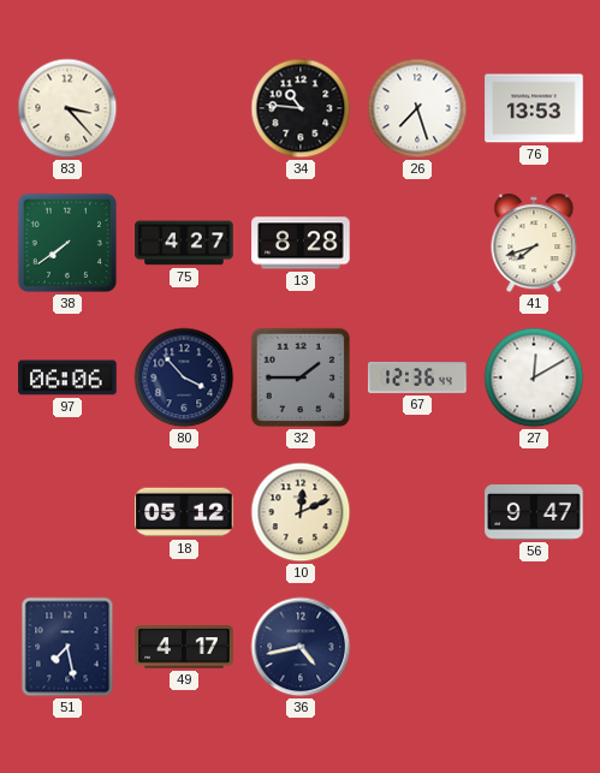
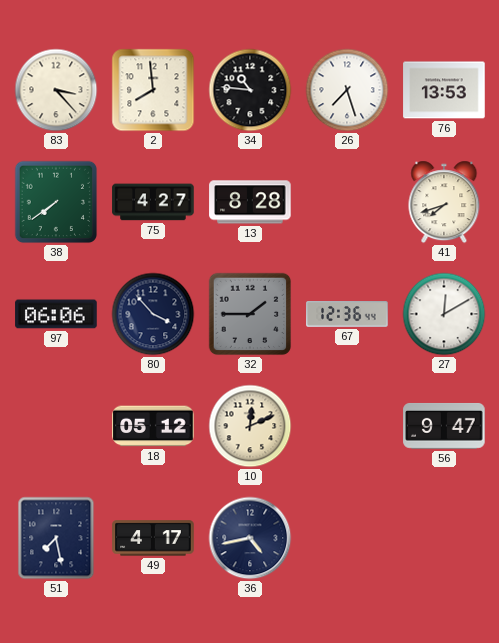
2: none -> 7:59
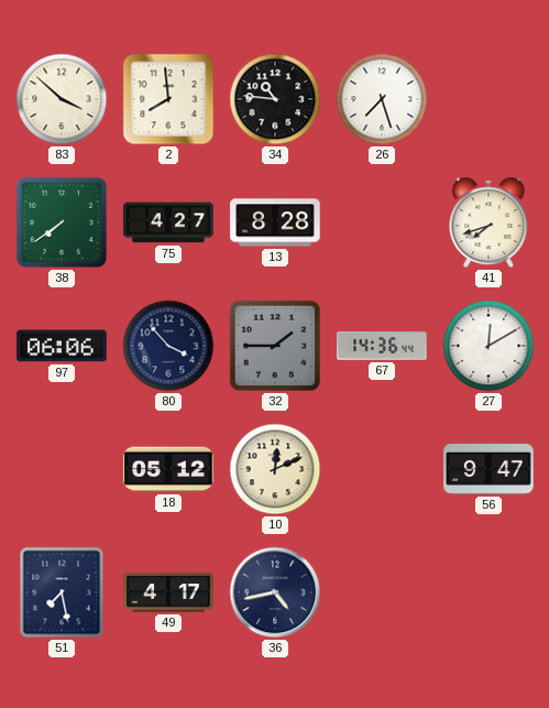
83: 3:23 -> 3:52
76: 13:53 -> none
67: 12:36 -> 14:36
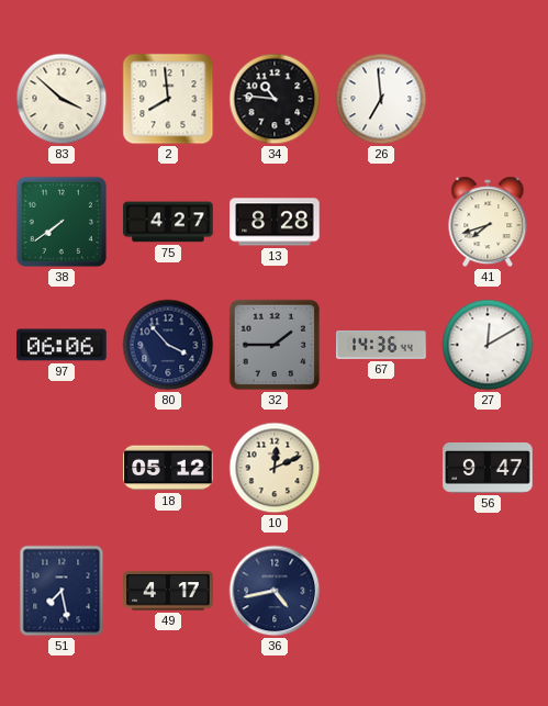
26: 7:27 -> 6:59
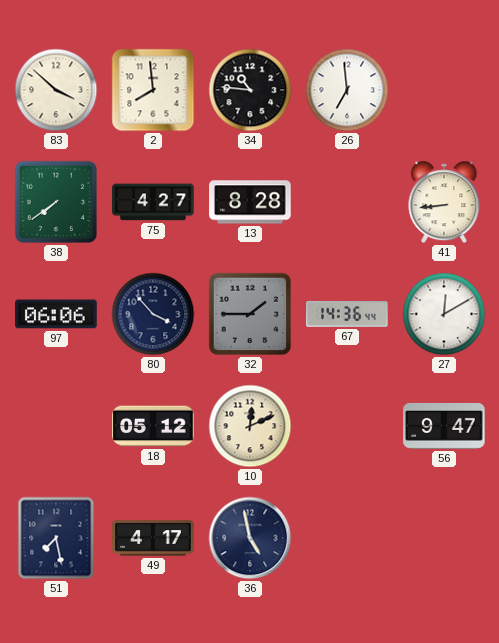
41: 7:42 -> 8:44
36: 4:43 -> 4:58
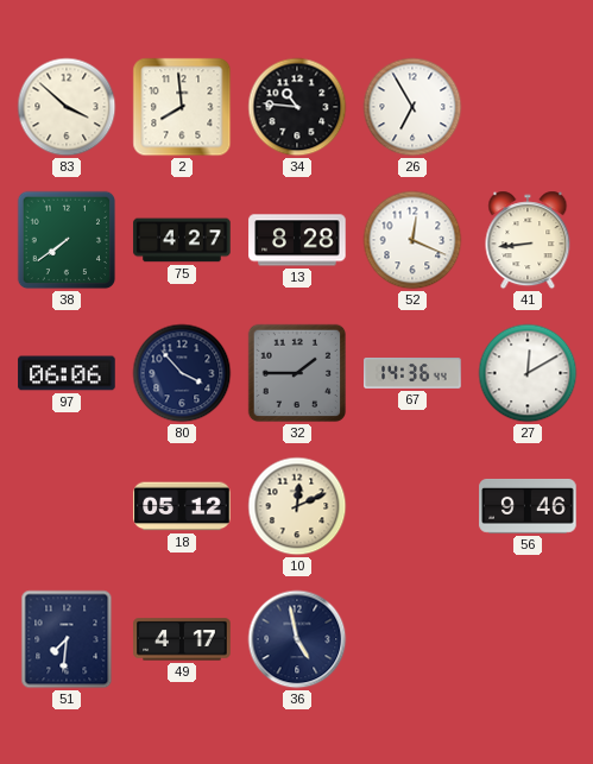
26: 6:59 -> 6:55
52: none -> 12:19
56: 9:47 -> 9:46
51: 7:28 -> 7:31
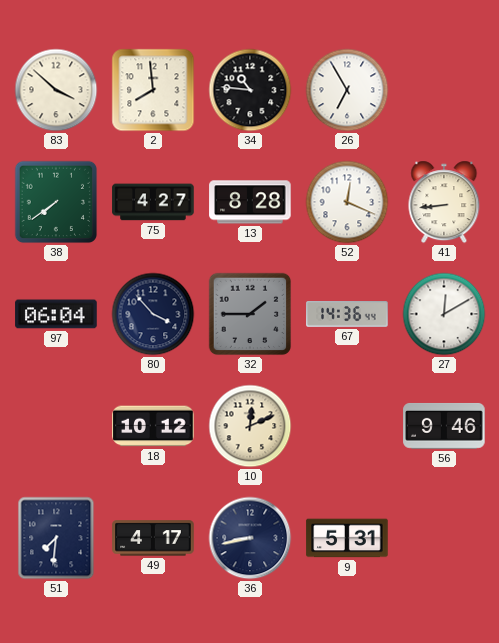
97: 06:06 -> 06:04
18: 05:12 -> 10:12
36: 4:58 -> 8:43
9: none -> 5:31
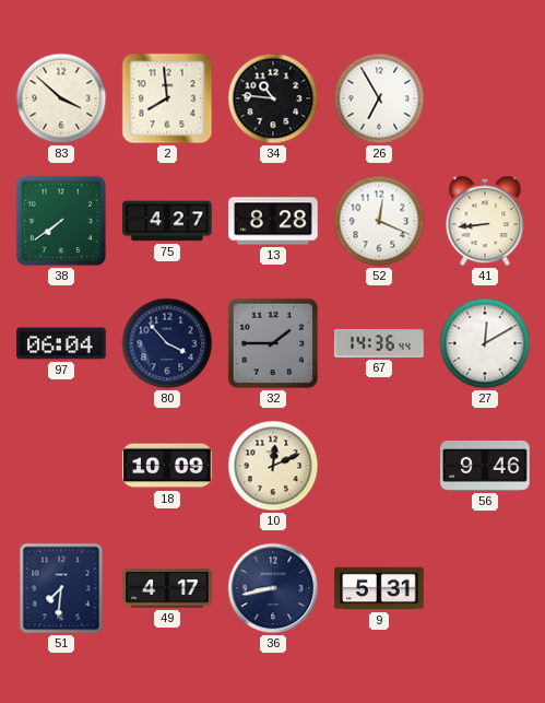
18: 10:12 -> 10:09
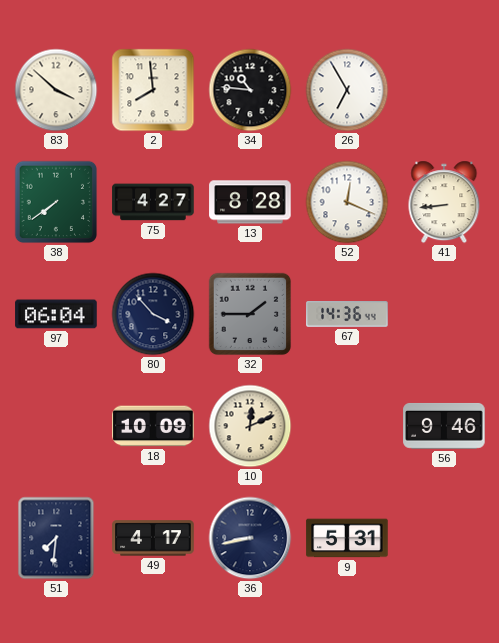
27: 12:10 -> none
